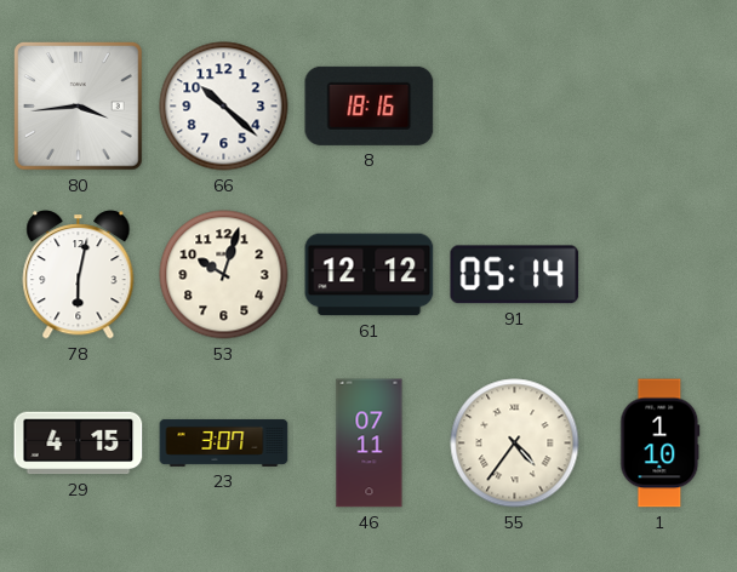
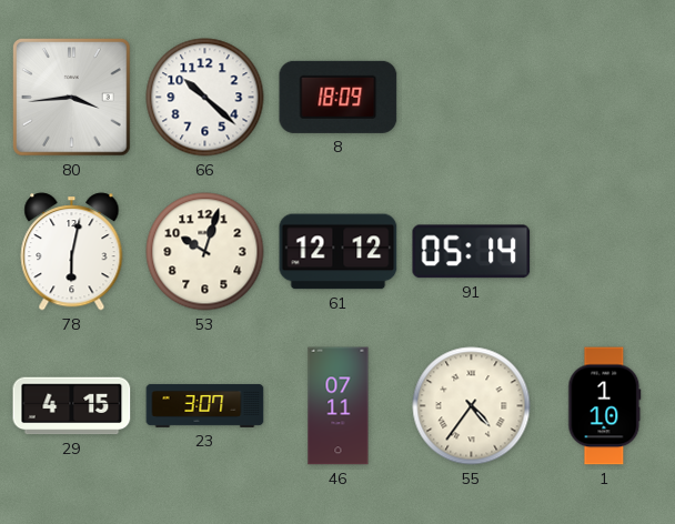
8: 18:16 -> 18:09
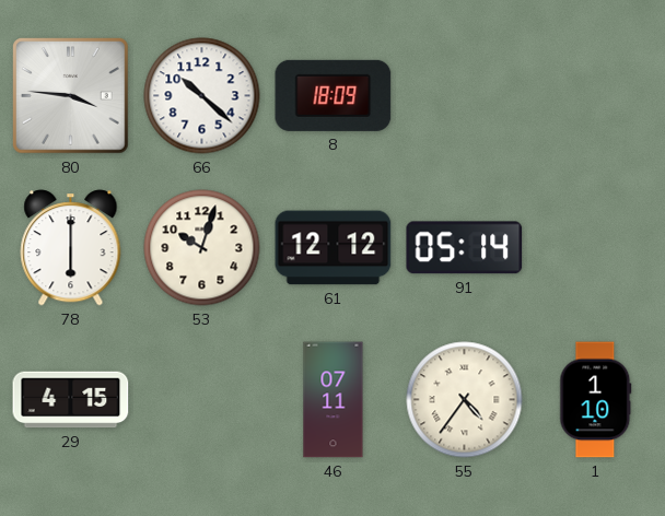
80: 3:44 -> 3:46
78: 6:02 -> 6:00
23: 3:07 -> none
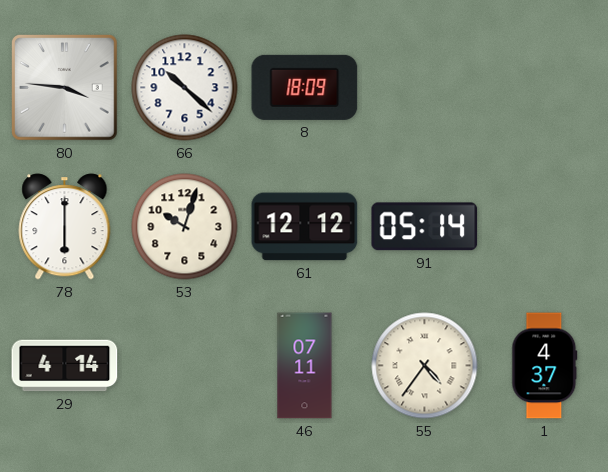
29: 4:15 -> 4:14
1: 1:10 -> 4:37
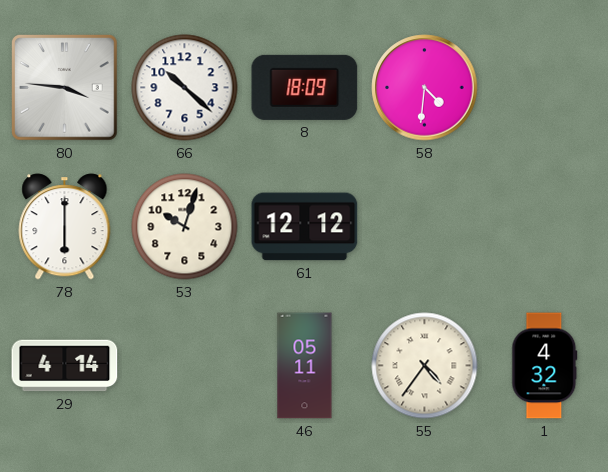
58: none -> 4:31
91: 05:14 -> none
46: 07:11 -> 05:11
1: 4:37 -> 4:32
